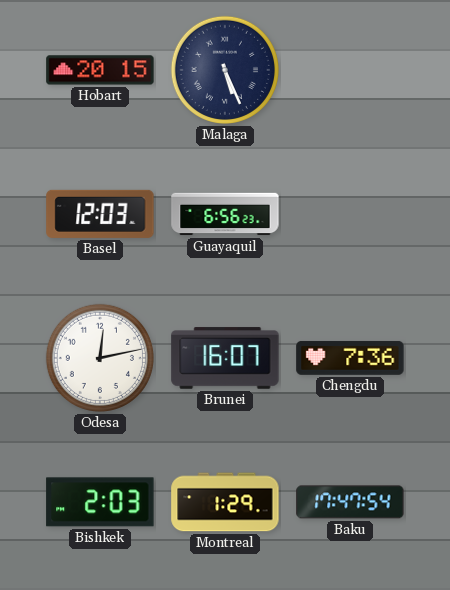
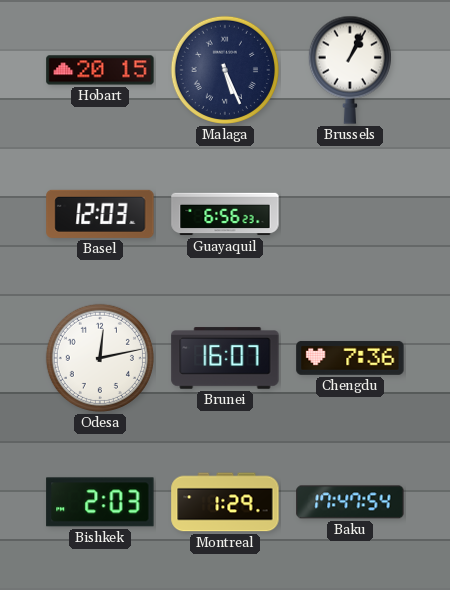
Brussels: none -> 1:04
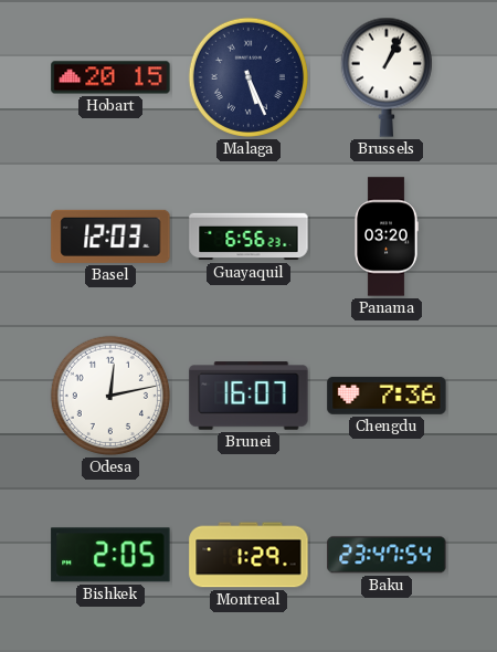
Panama: none -> 03:20
Bishkek: 2:03 -> 2:05
Baku: 17:47 -> 23:47
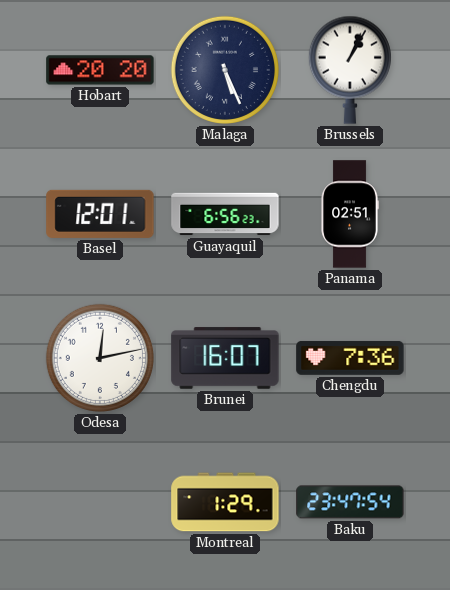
Hobart: 20:15 -> 20:20
Basel: 12:03 -> 12:01
Panama: 03:20 -> 02:51
Bishkek: 2:05 -> none
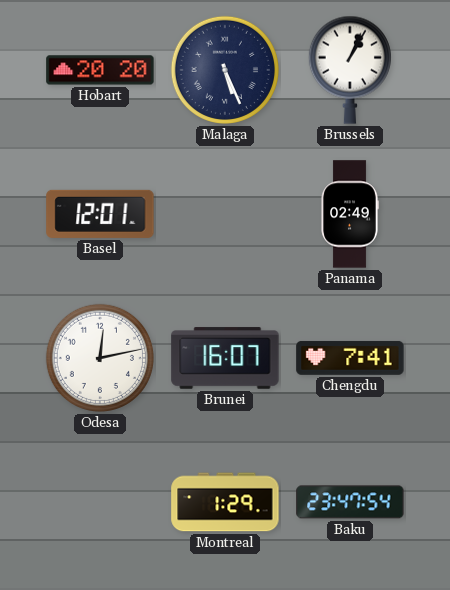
Guayaquil: 6:56 -> none
Panama: 02:51 -> 02:49
Chengdu: 7:36 -> 7:41
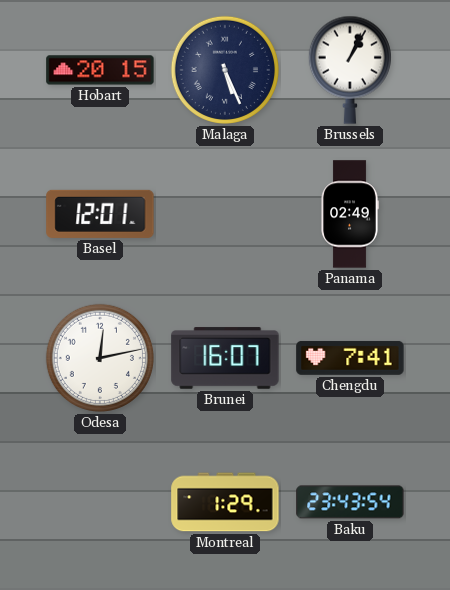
Hobart: 20:20 -> 20:15
Baku: 23:47 -> 23:43
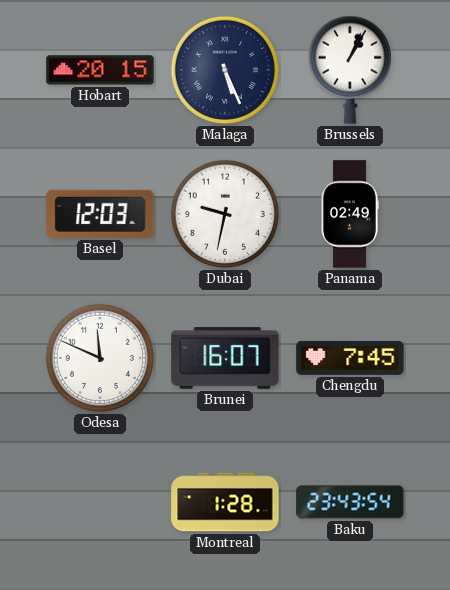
Basel: 12:01 -> 12:03
Dubai: none -> 9:32
Odesa: 12:13 -> 11:49
Chengdu: 7:41 -> 7:45
Montreal: 1:29 -> 1:28
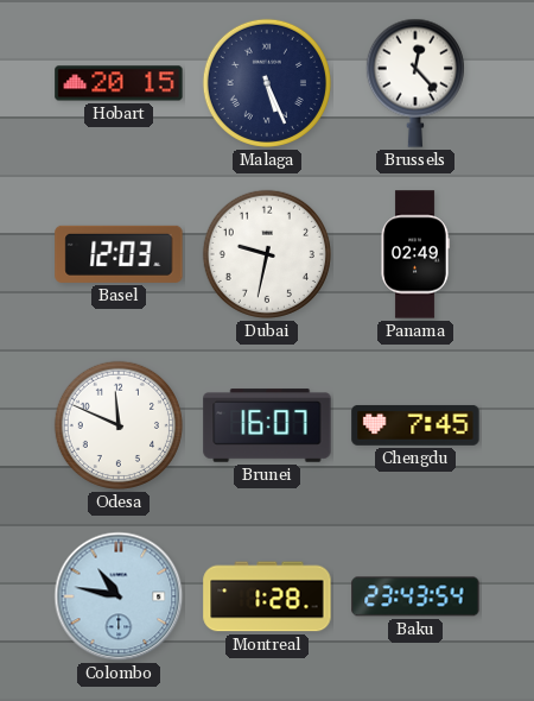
Brussels: 1:04 -> 12:23
Colombo: none -> 10:47
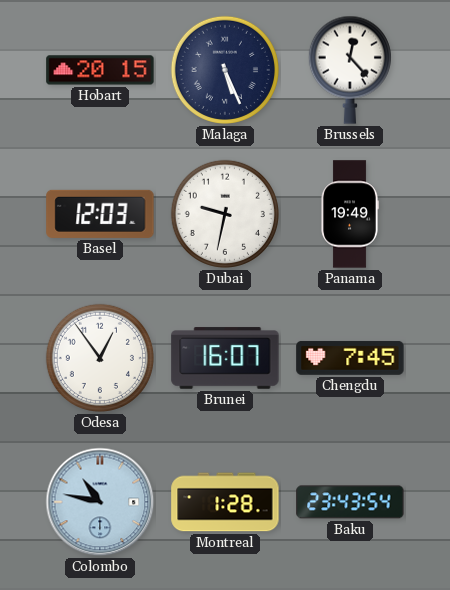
Panama: 02:49 -> 19:49
Odesa: 11:49 -> 12:54
